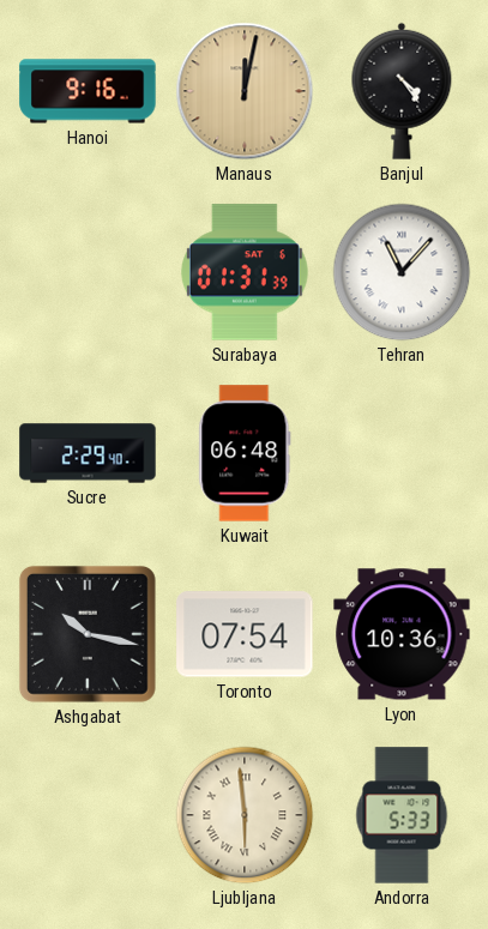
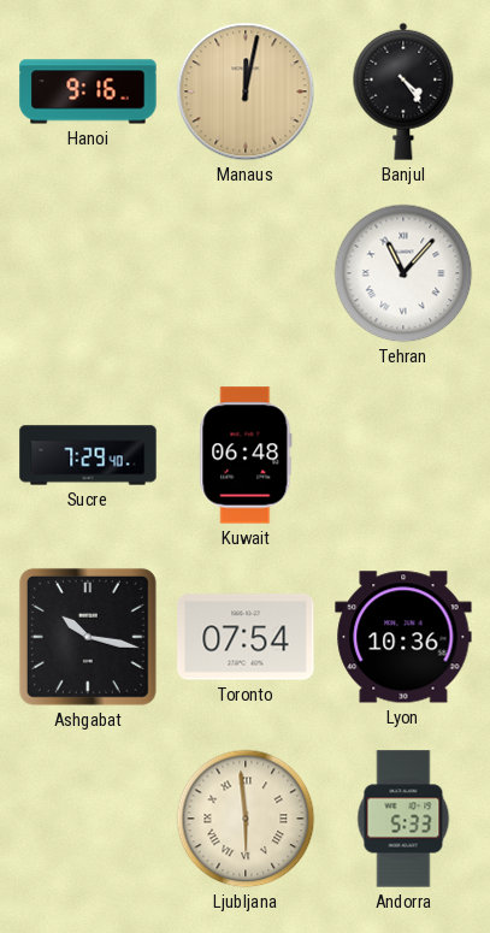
Surabaya: 01:31 -> none
Sucre: 2:29 -> 7:29
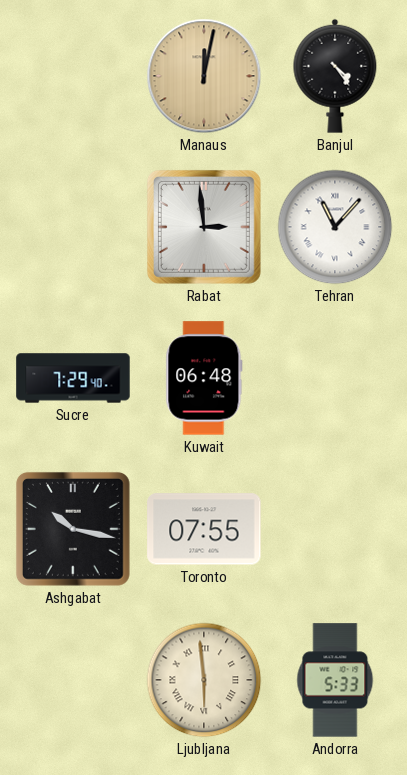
Hanoi: 9:16 -> none
Rabat: none -> 2:59
Toronto: 07:54 -> 07:55
Lyon: 10:36 -> none
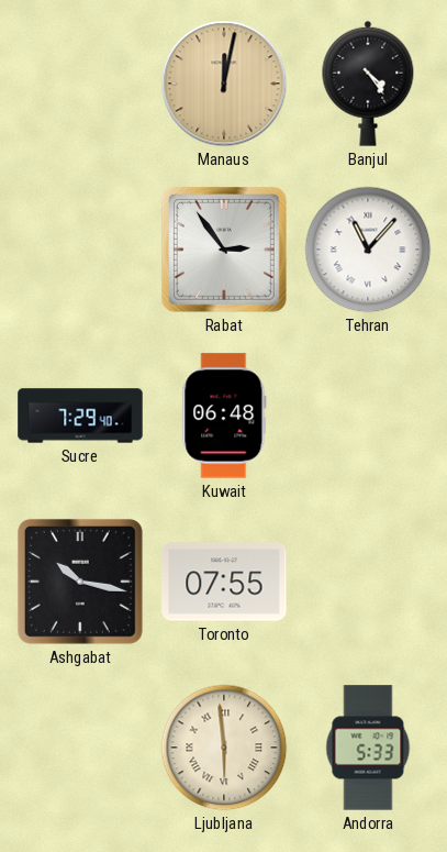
Rabat: 2:59 -> 2:54
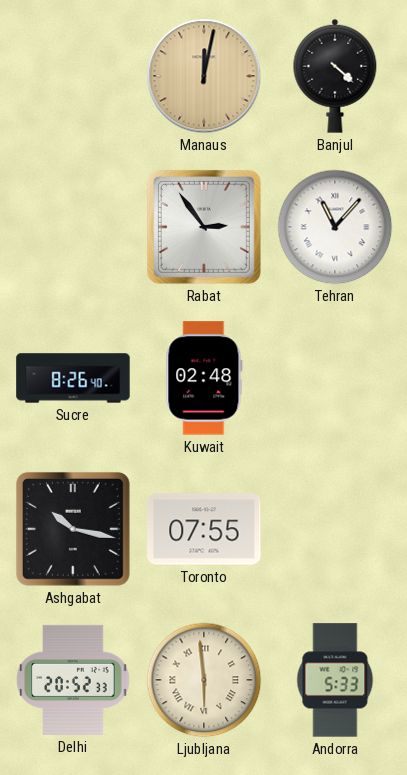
Banjul: 4:24 -> 4:22
Sucre: 7:29 -> 8:26
Kuwait: 06:48 -> 02:48
Delhi: none -> 20:52
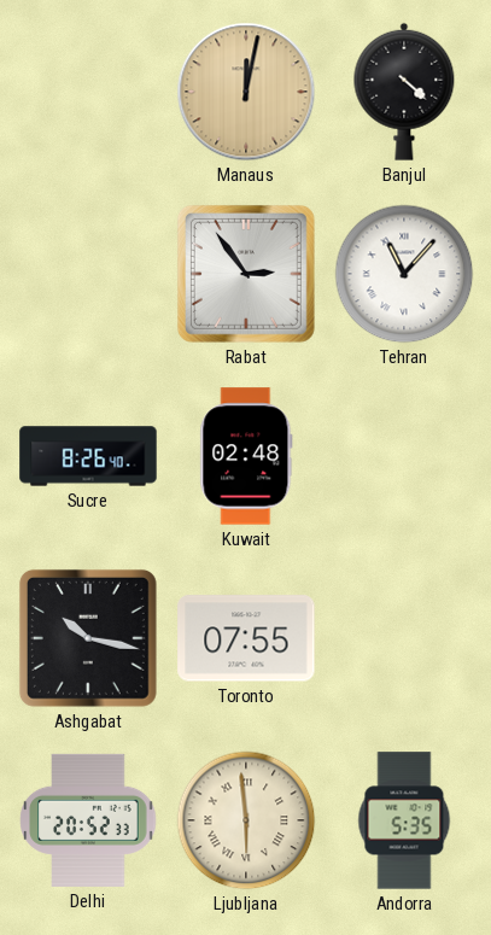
Andorra: 5:33 -> 5:35
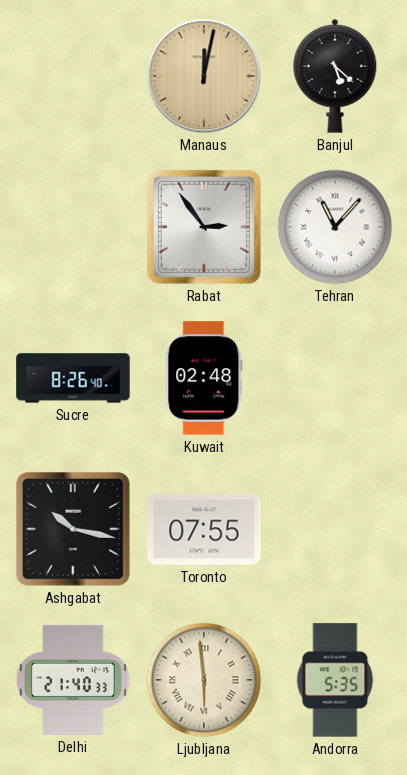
Banjul: 4:22 -> 5:22
Delhi: 20:52 -> 21:40
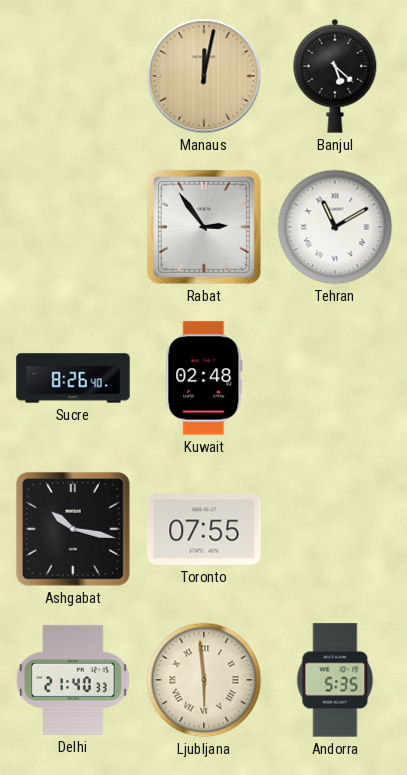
Tehran: 11:07 -> 11:10
